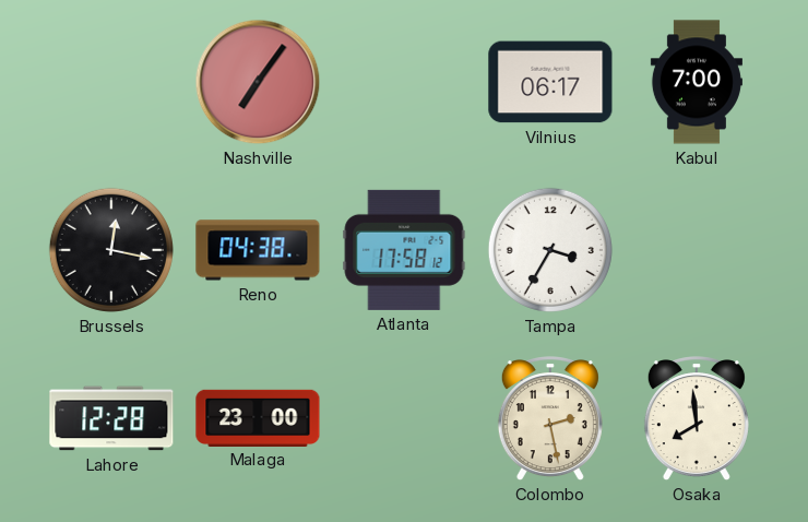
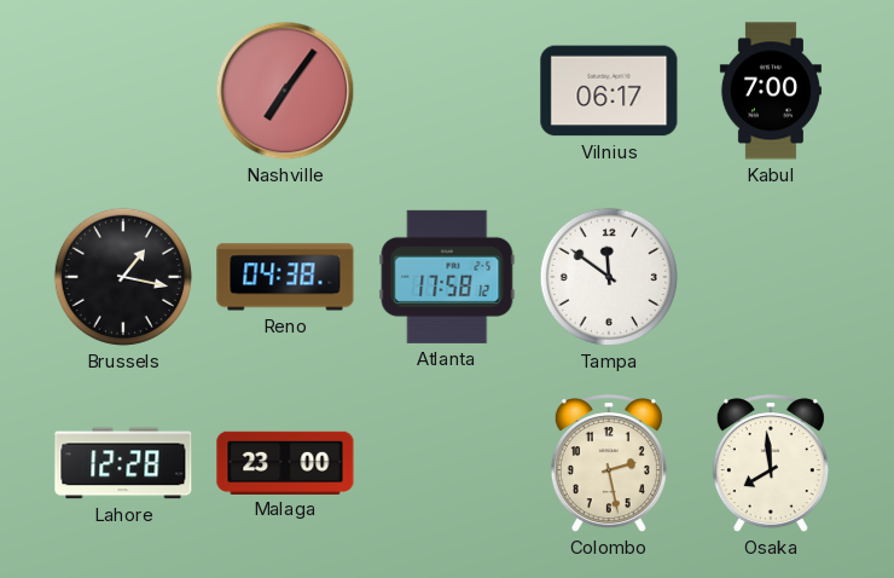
Brussels: 12:17 -> 1:17
Tampa: 3:35 -> 11:51
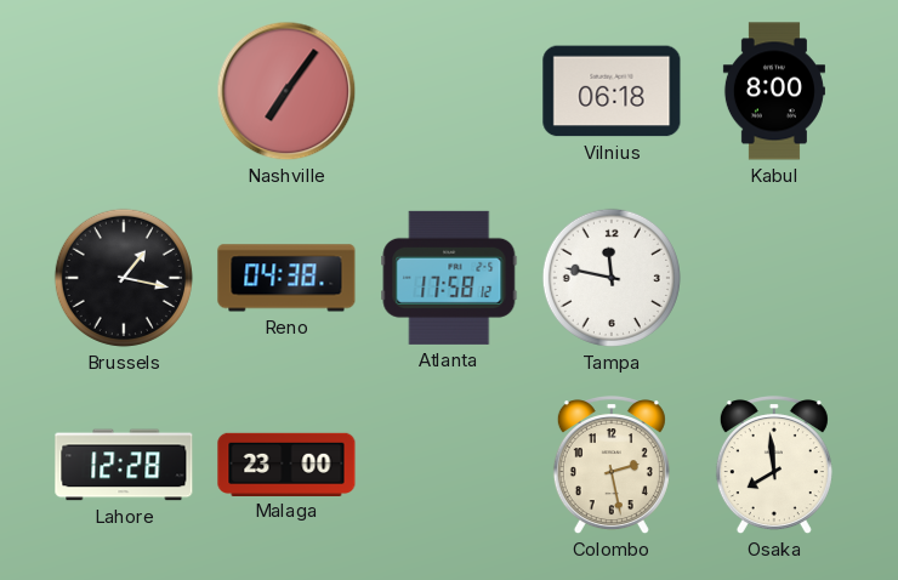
Vilnius: 06:17 -> 06:18
Kabul: 7:00 -> 8:00
Tampa: 11:51 -> 11:47
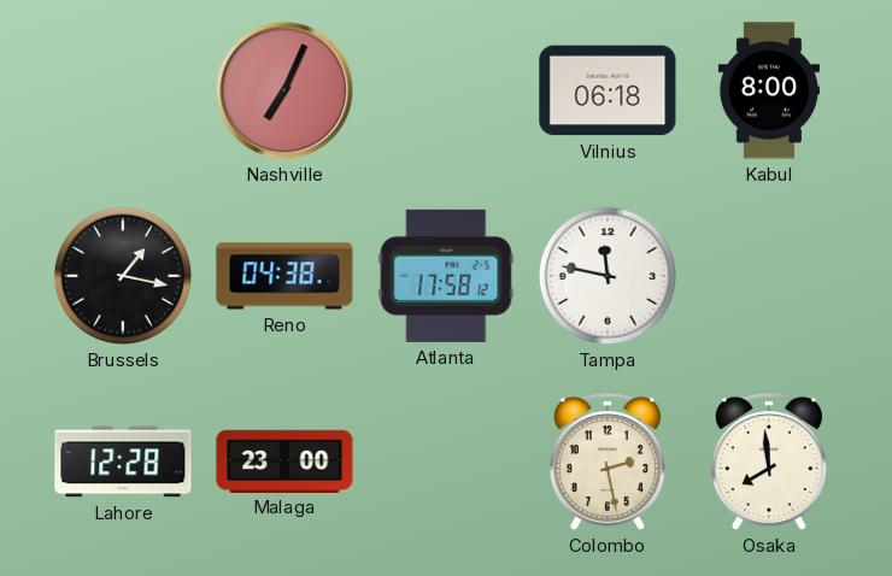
Nashville: 7:06 -> 7:04
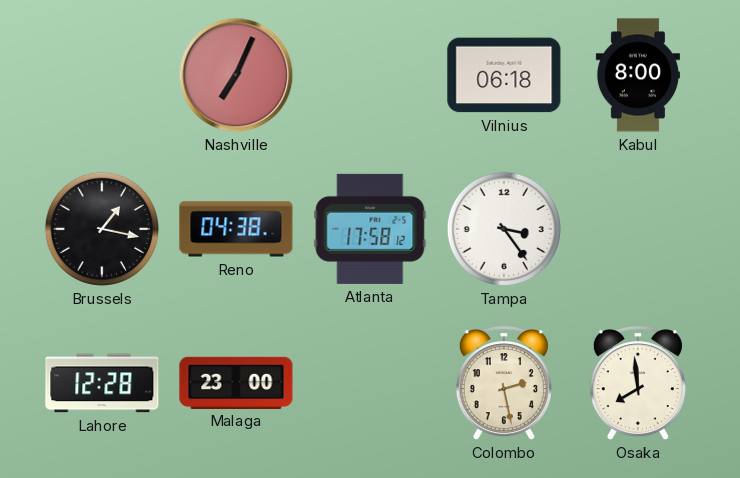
Tampa: 11:47 -> 3:24
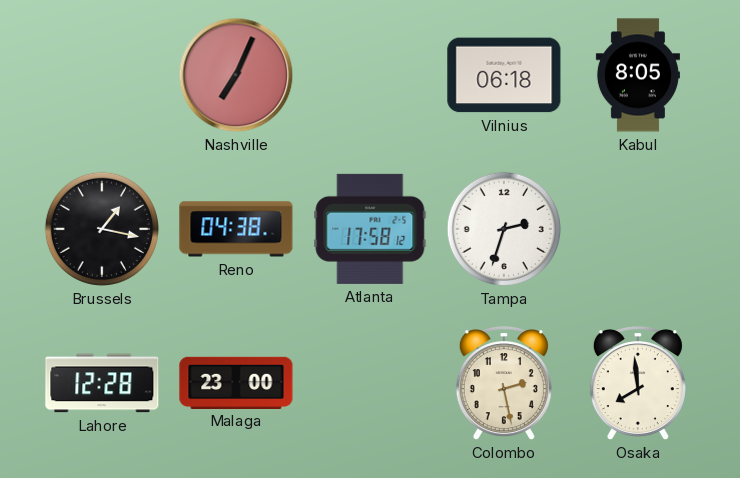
Kabul: 8:00 -> 8:05
Tampa: 3:24 -> 2:33
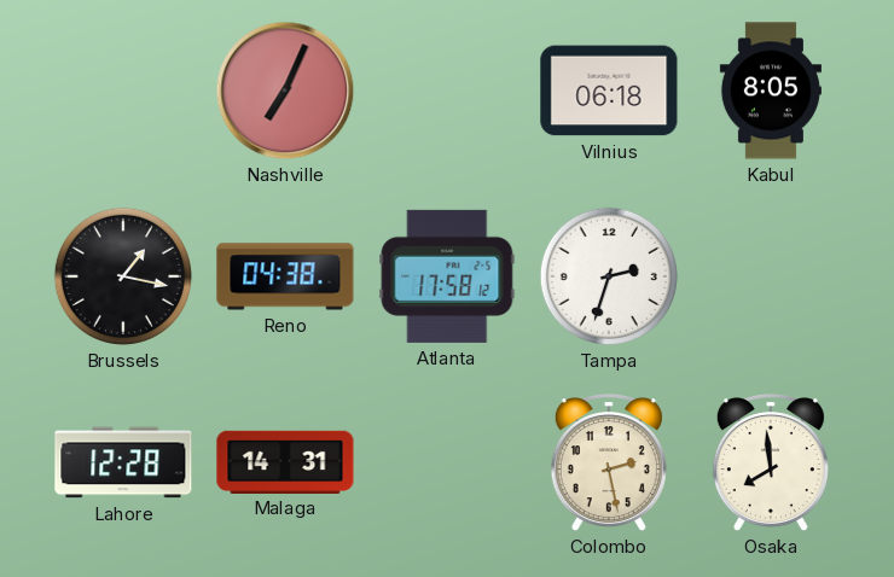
Malaga: 23:00 -> 14:31
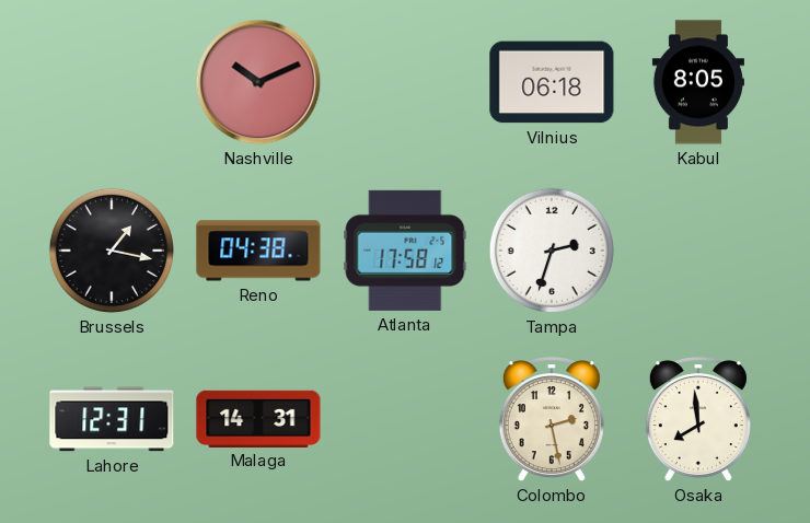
Nashville: 7:04 -> 10:11
Lahore: 12:28 -> 12:31
